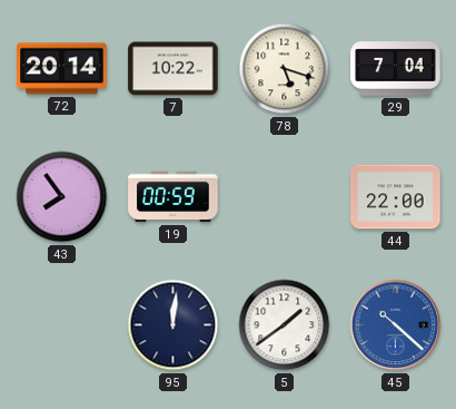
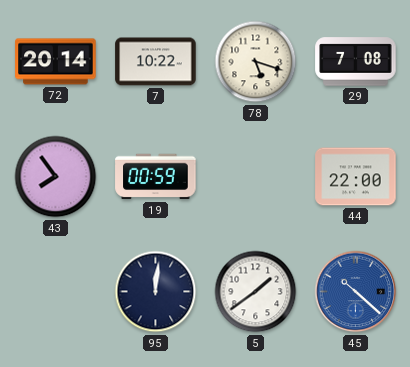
29: 7:04 -> 7:08
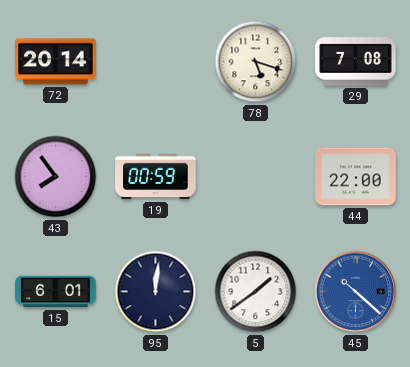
7: 10:22 -> none
15: none -> 6:01
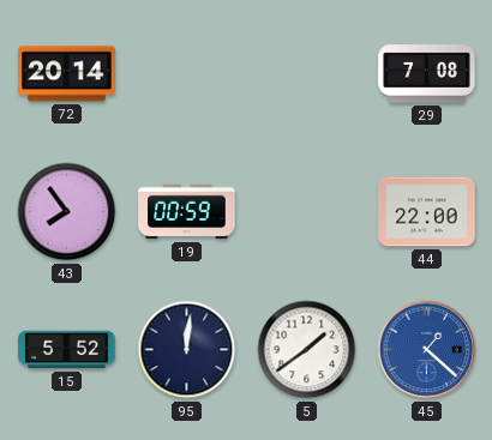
78: 5:18 -> none
15: 6:01 -> 5:52
45: 10:22 -> 1:22
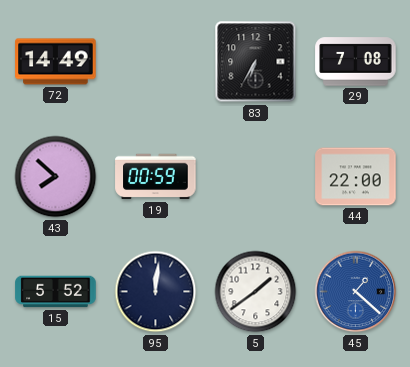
72: 20:14 -> 14:49
83: none -> 6:35
43: 7:54 -> 7:52
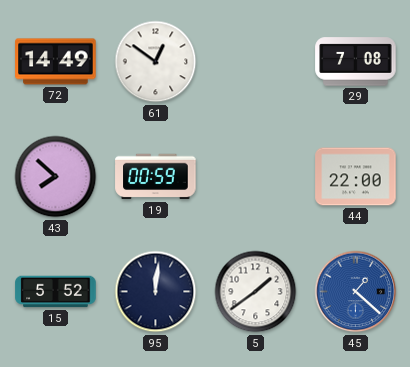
61: none -> 12:51
83: 6:35 -> none
